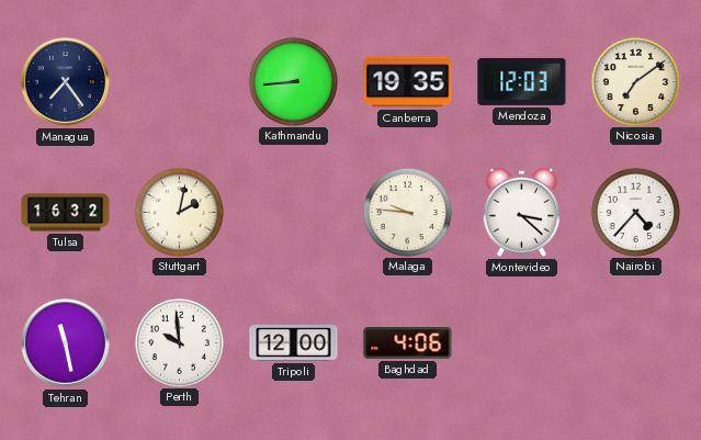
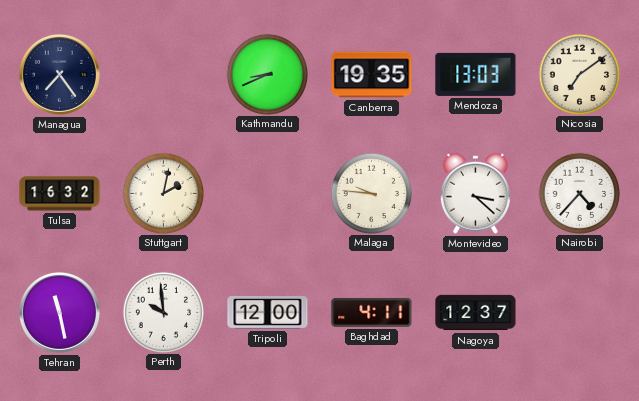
Kathmandu: 8:44 -> 8:41
Mendoza: 12:03 -> 13:03
Baghdad: 4:06 -> 4:11
Nagoya: none -> 12:37
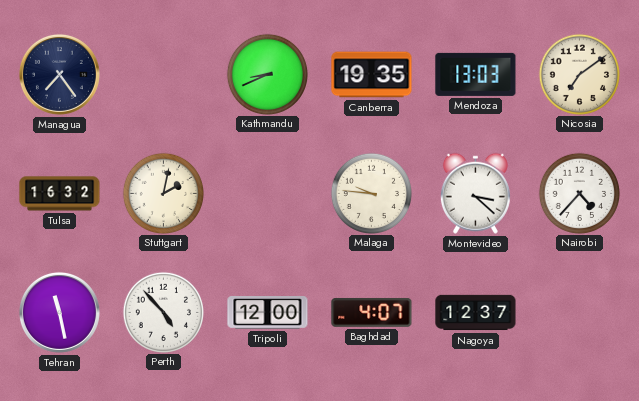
Perth: 9:59 -> 4:53
Baghdad: 4:11 -> 4:07
